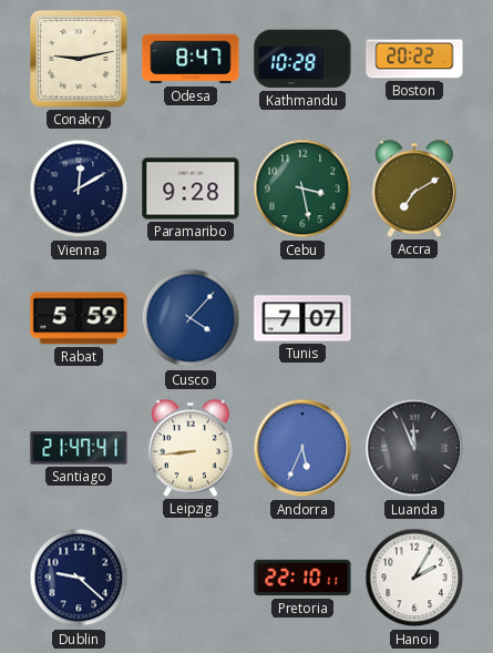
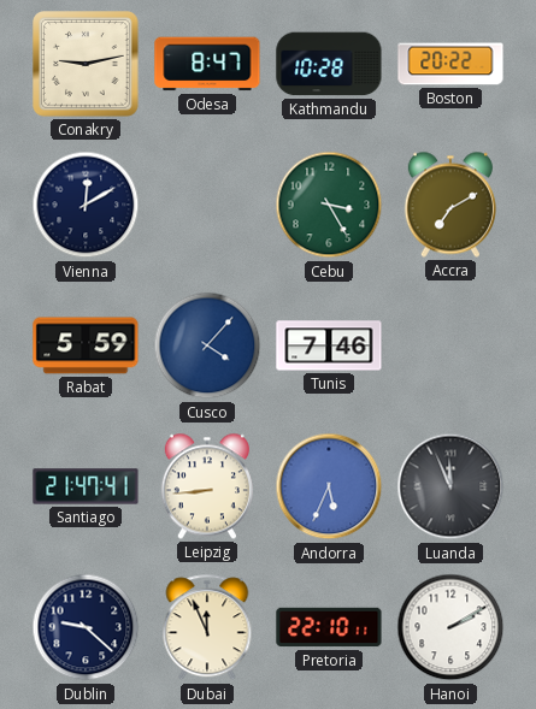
Paramaribo: 9:28 -> none
Cebu: 3:28 -> 3:25
Tunis: 7:07 -> 7:46
Dubai: none -> 11:56
Hanoi: 2:05 -> 2:10
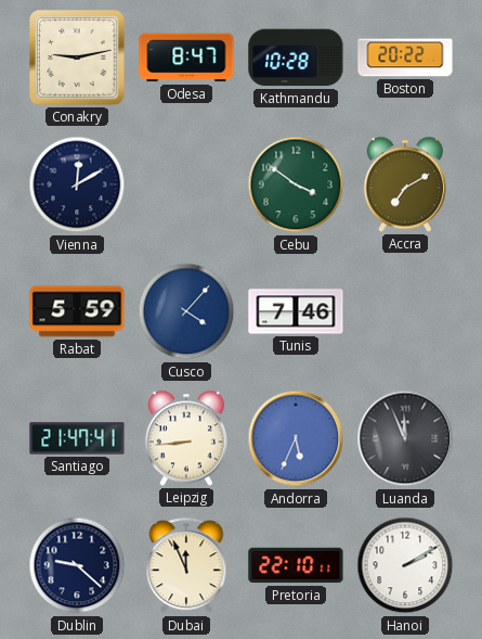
Cebu: 3:25 -> 3:51
